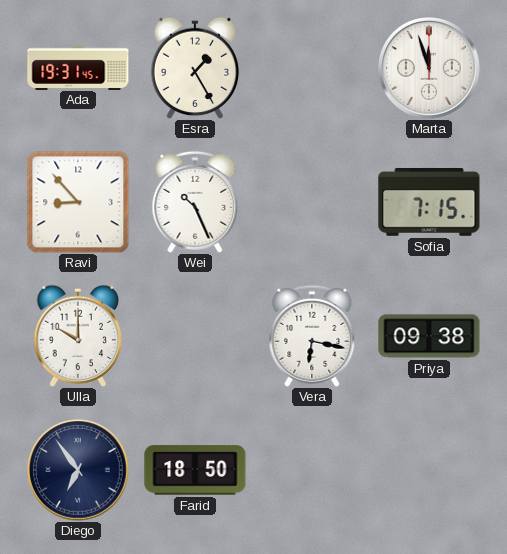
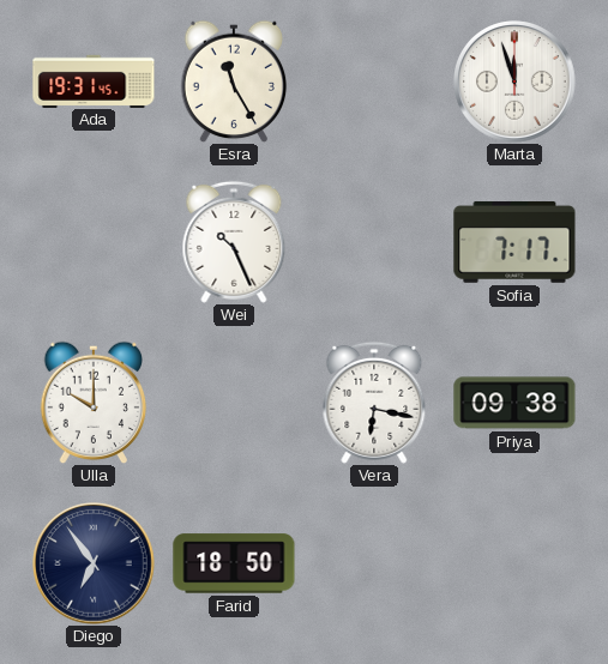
Esra: 1:25 -> 11:25
Ravi: 8:53 -> none
Sofia: 7:15 -> 7:17
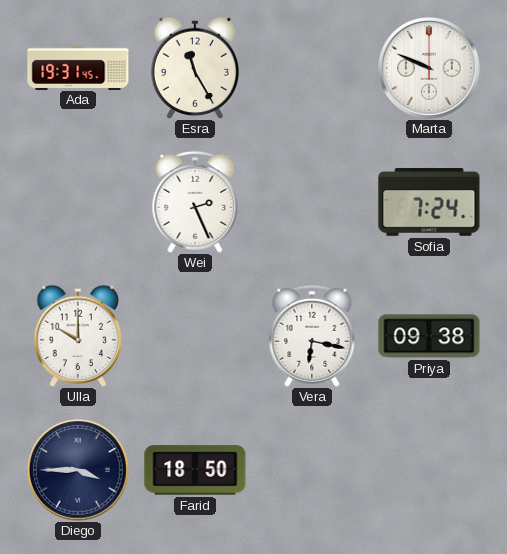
Marta: 11:57 -> 9:49
Wei: 10:26 -> 2:26
Sofia: 7:17 -> 7:24
Diego: 6:54 -> 3:45
